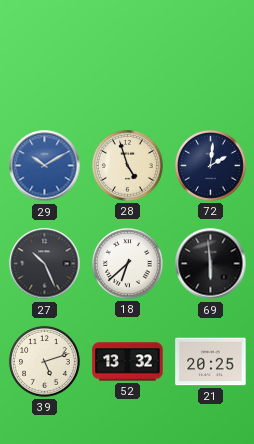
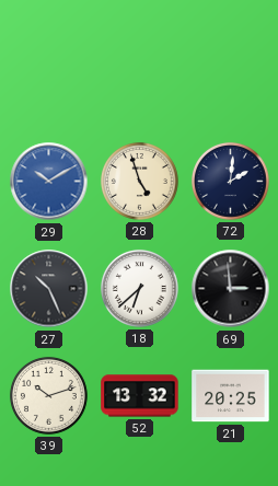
69: 5:59 -> 2:59
39: 5:12 -> 10:12
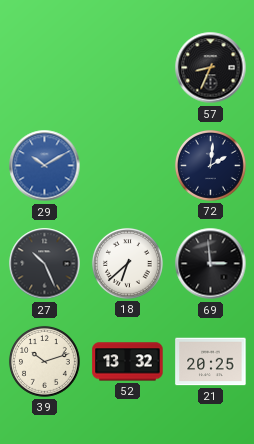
57: none -> 8:34
28: 4:57 -> none
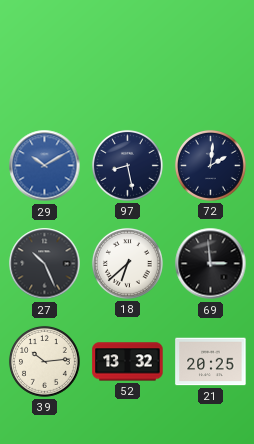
57: 8:34 -> none
97: none -> 8:28
39: 10:12 -> 10:14
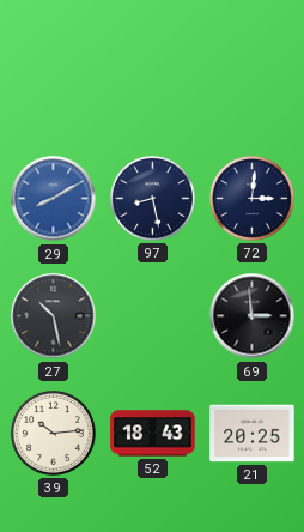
29: 10:10 -> 8:10
72: 2:01 -> 3:01
27: 10:26 -> 10:28
18: 6:38 -> none
52: 13:32 -> 18:43
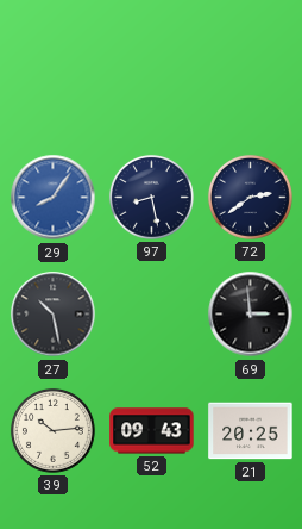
29: 8:10 -> 8:06
72: 3:01 -> 2:39
52: 18:43 -> 09:43
